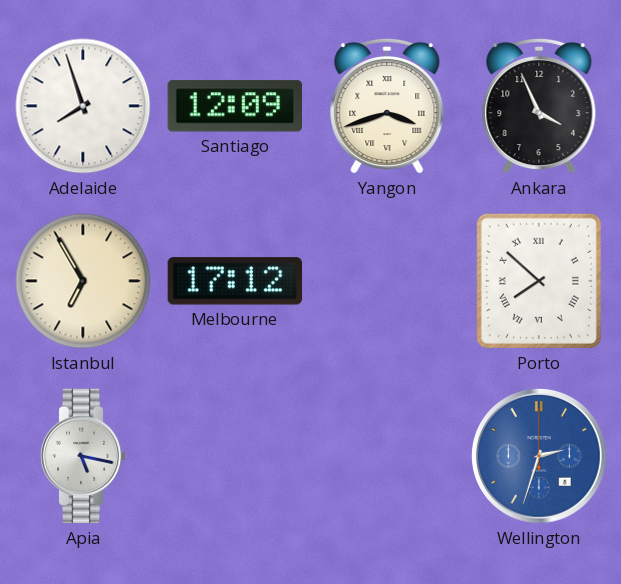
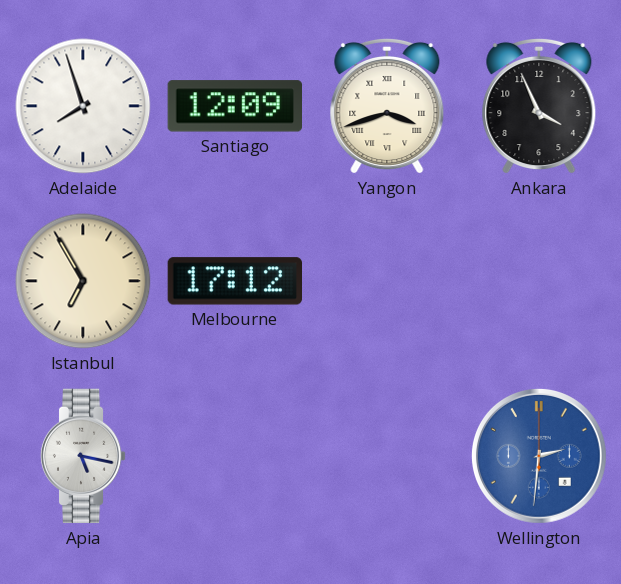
Porto: 7:52 -> none
Wellington: 2:33 -> 2:31
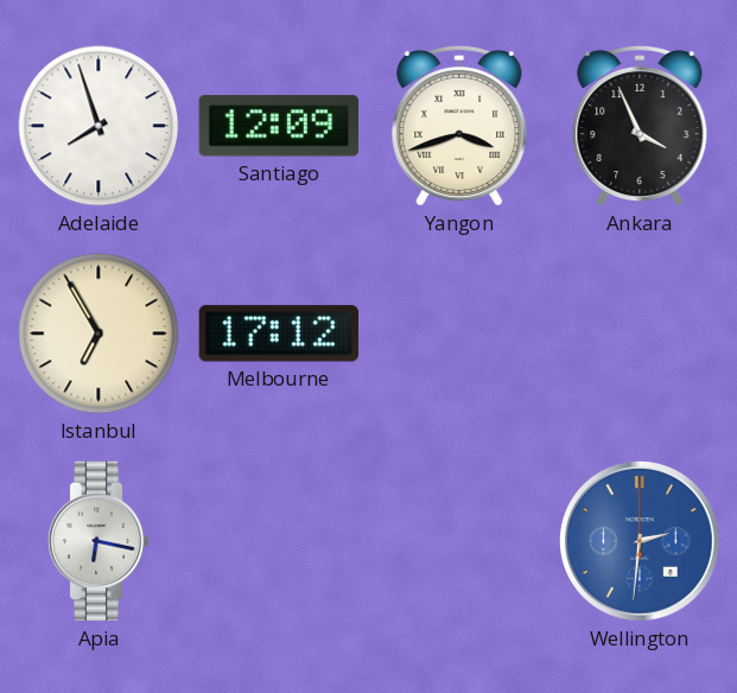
Apia: 5:17 -> 6:17
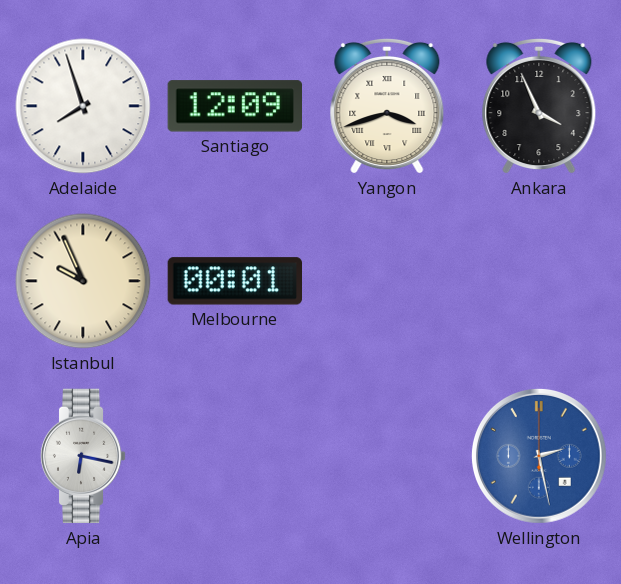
Istanbul: 6:55 -> 9:56
Melbourne: 17:12 -> 00:01
Wellington: 2:31 -> 2:28
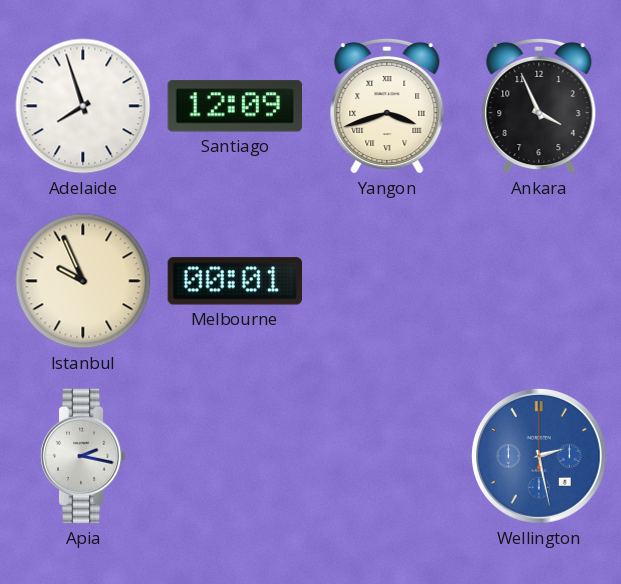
Apia: 6:17 -> 2:17
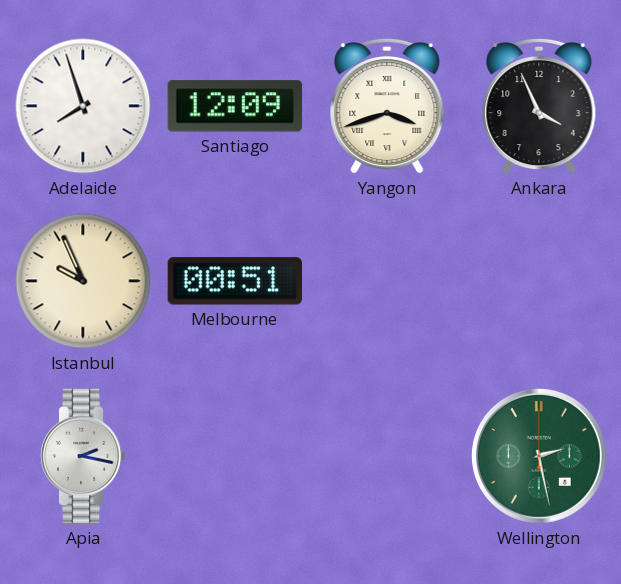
Melbourne: 00:01 -> 00:51
Wellington dial: blue -> green
